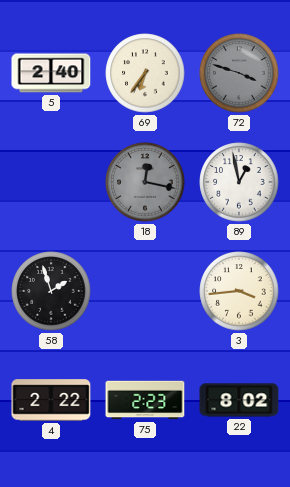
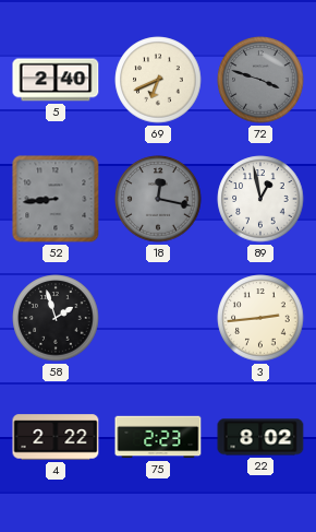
69: 6:36 -> 6:41
52: none -> 8:44
3: 3:44 -> 2:44
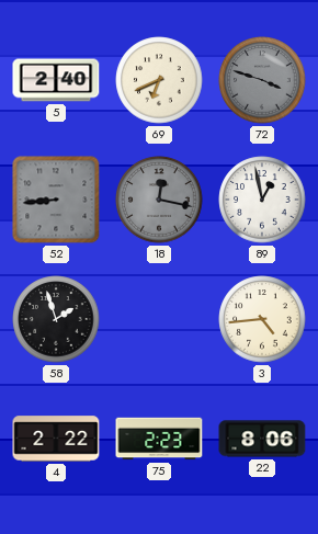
3: 2:44 -> 4:44
22: 8:02 -> 8:06
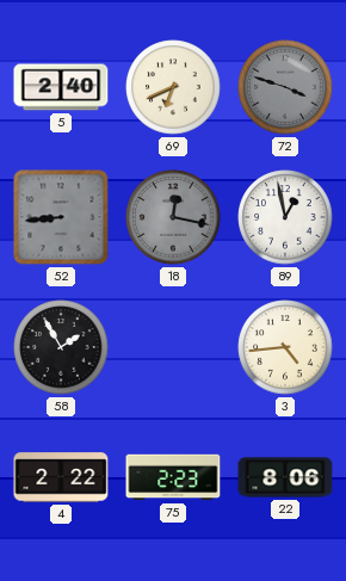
58: 1:57 -> 1:55
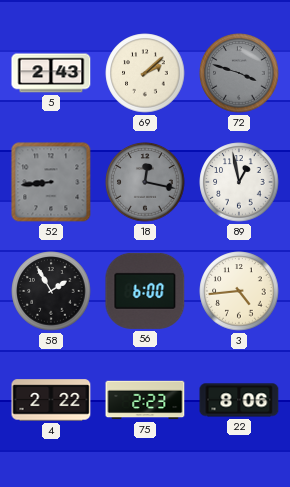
5: 2:40 -> 2:43
69: 6:41 -> 2:08
56: none -> 6:00
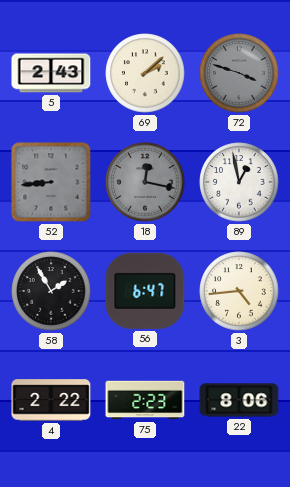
56: 6:00 -> 6:47
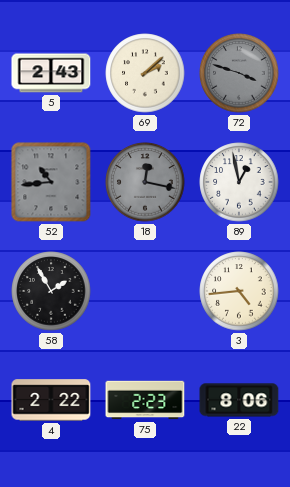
52: 8:44 -> 10:44
56: 6:47 -> none
